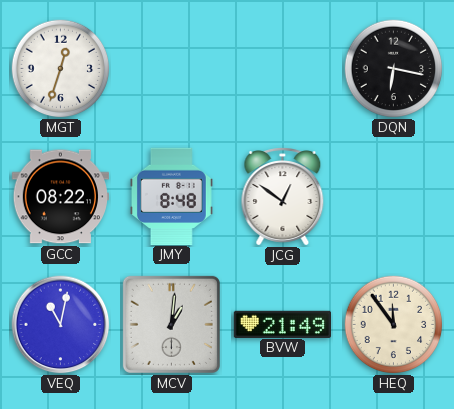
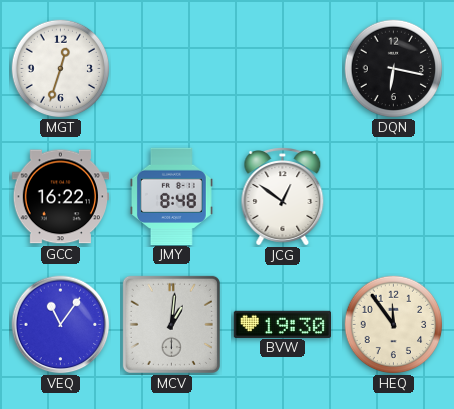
GCC: 08:22 -> 16:22
VEQ: 11:02 -> 11:06
BVW: 21:49 -> 19:30
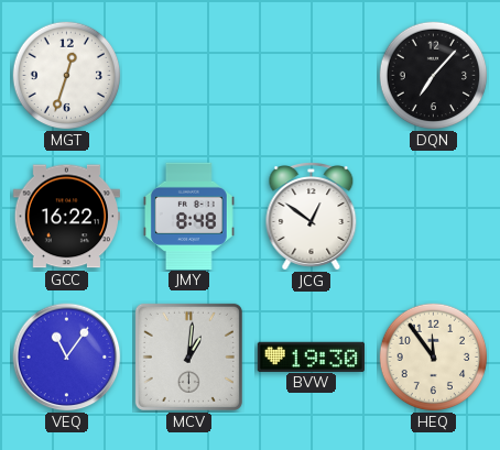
DQN: 6:17 -> 7:07
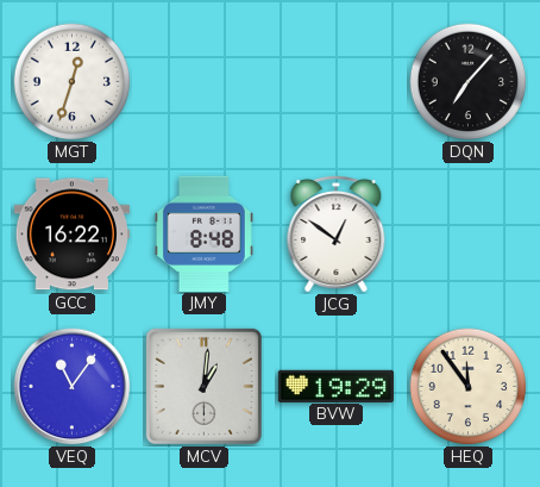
BVW: 19:30 -> 19:29
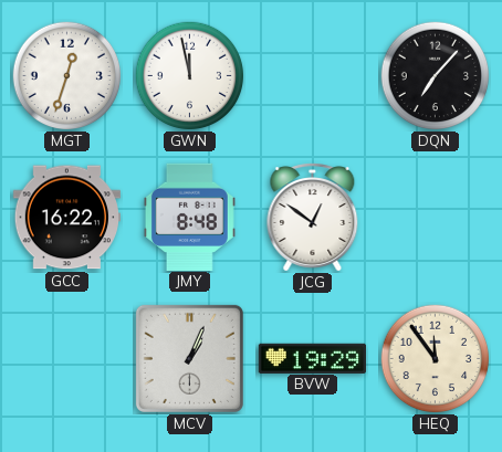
GWN: none -> 11:58
VEQ: 11:06 -> none
MCV: 1:01 -> 1:04
